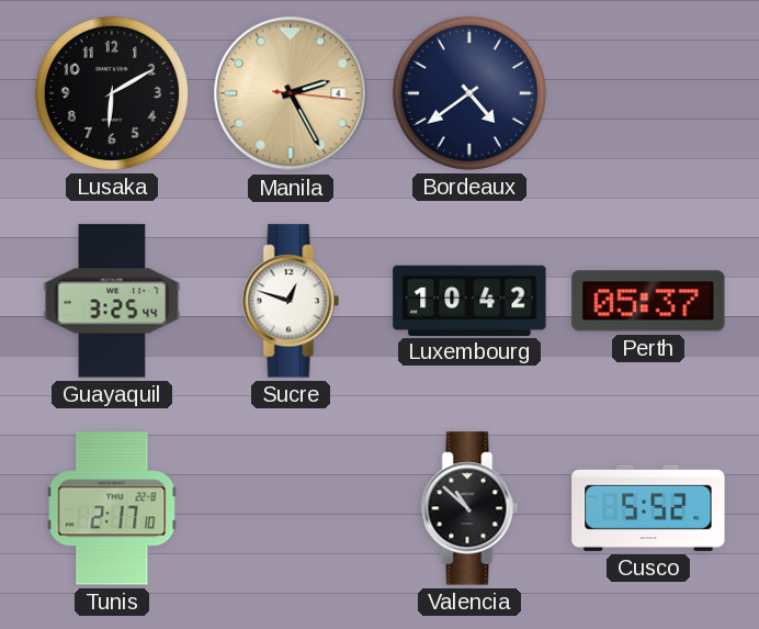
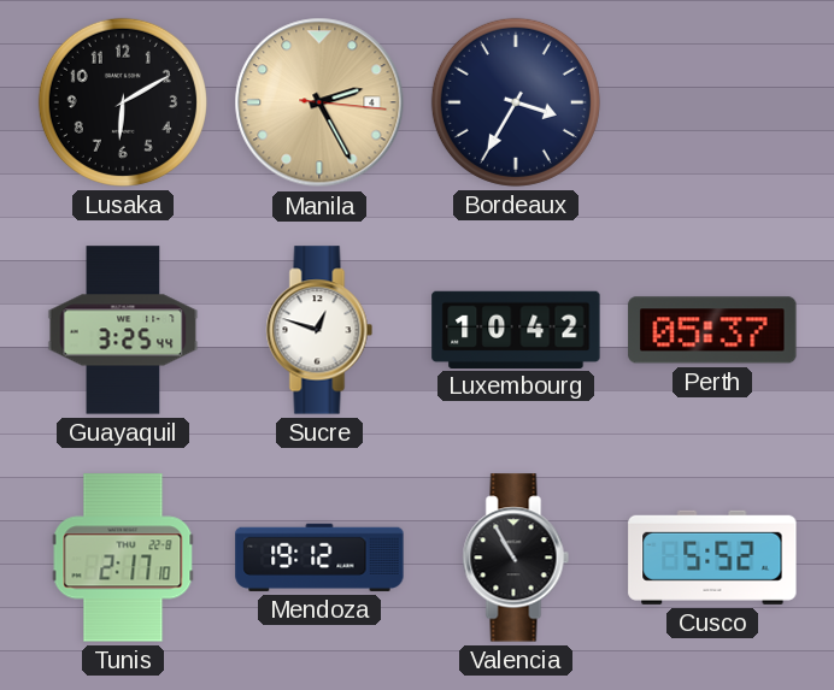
Bordeaux: 4:39 -> 3:35
Mendoza: none -> 19:12
Valencia: 10:52 -> 10:55
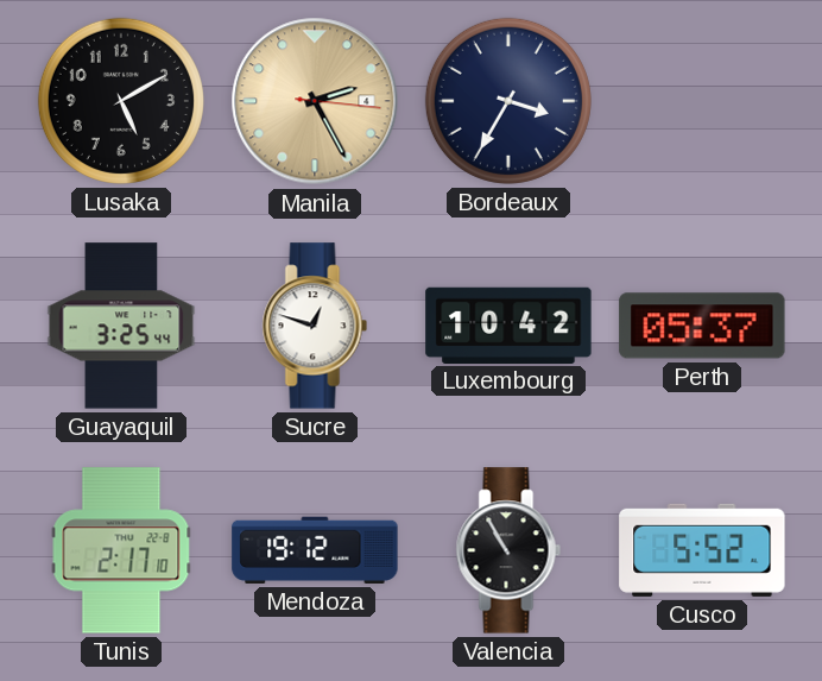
Lusaka: 6:10 -> 5:10
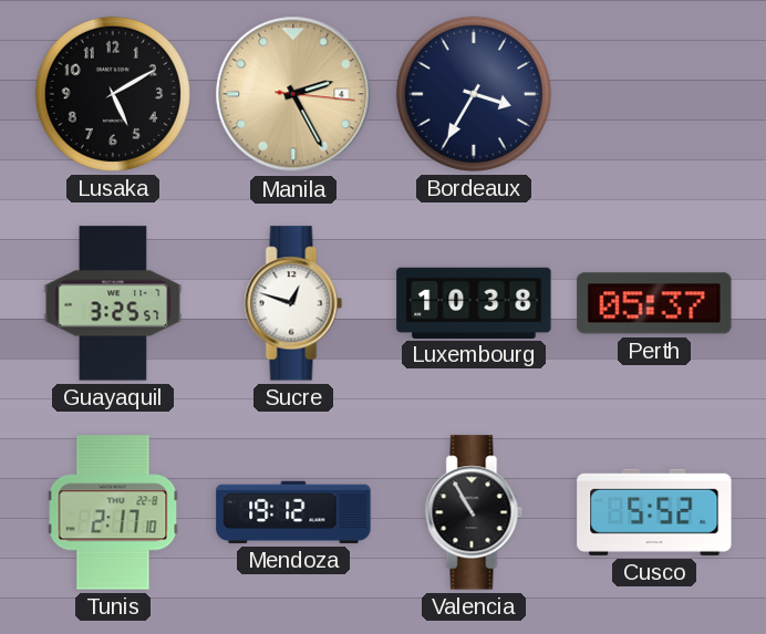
Guayaquil: 3:25:44 -> 3:25:57
Luxembourg: 10:42 -> 10:38
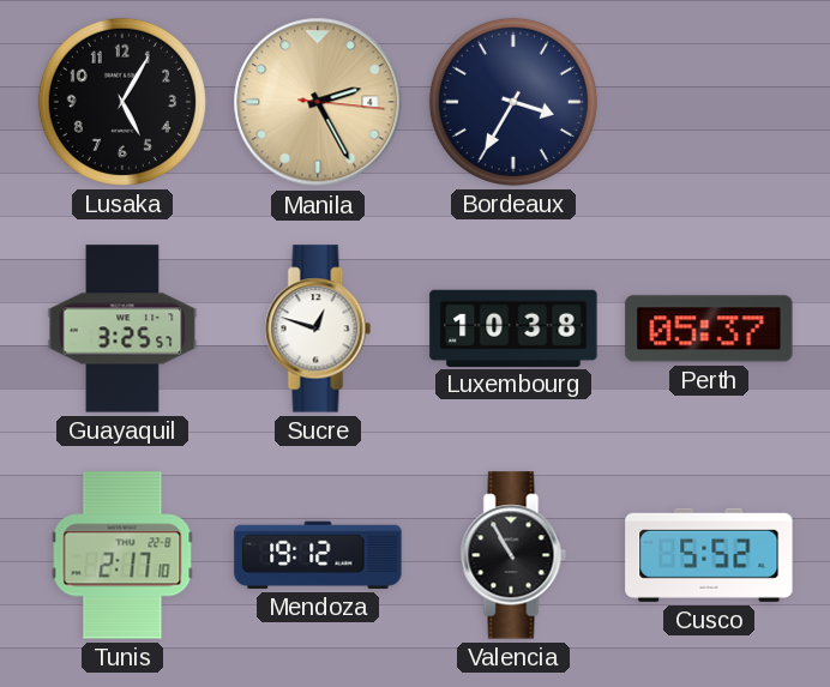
Lusaka: 5:10 -> 5:05
